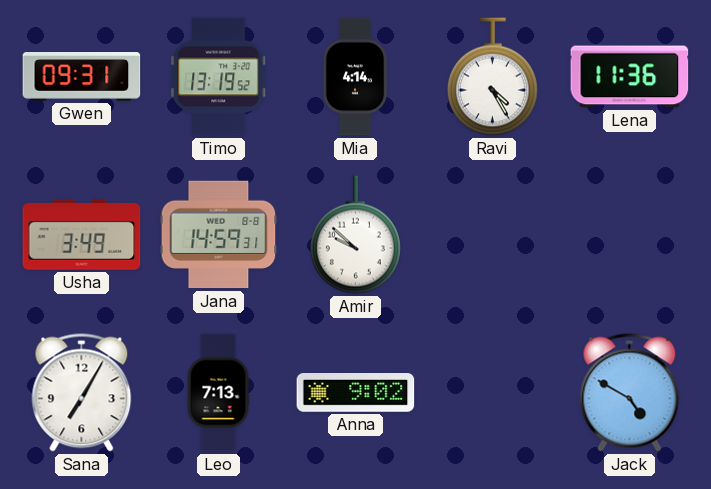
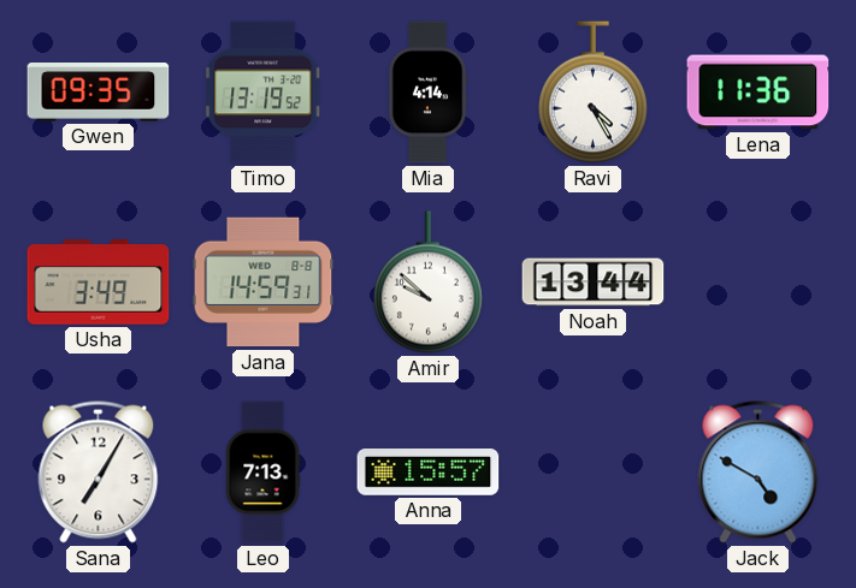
Gwen: 09:31 -> 09:35
Noah: none -> 13:44
Anna: 9:02 -> 15:57
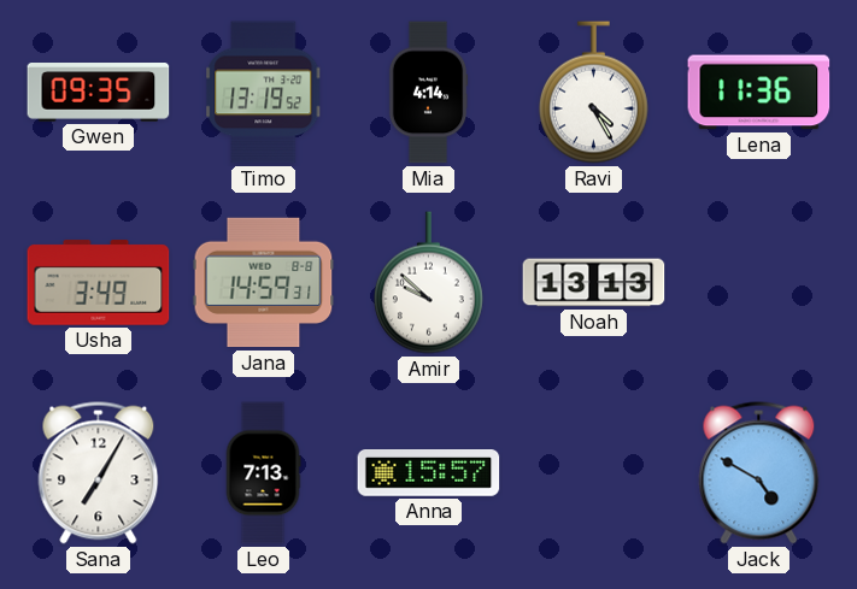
Noah: 13:44 -> 13:13
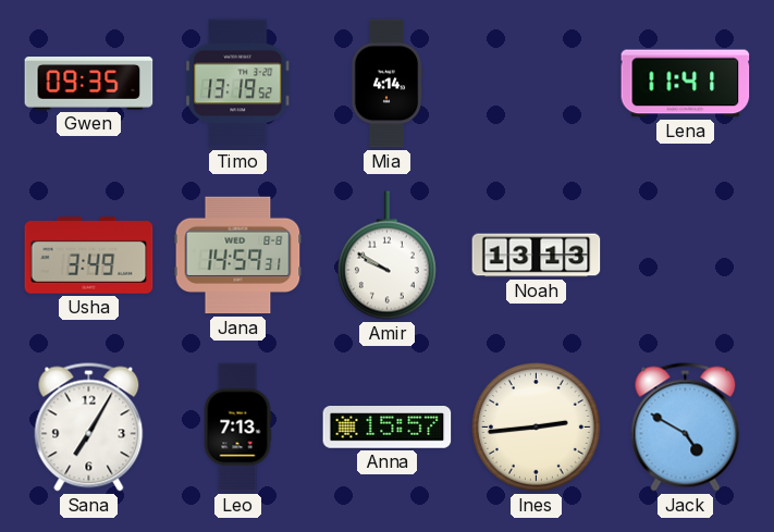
Ravi: 4:25 -> none
Lena: 11:36 -> 11:41
Amir: 9:52 -> 9:50
Ines: none -> 2:44
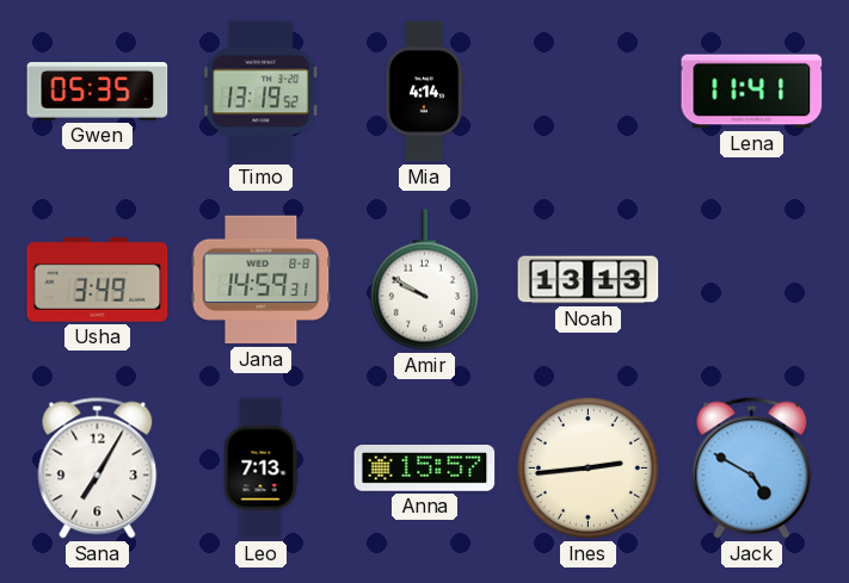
Gwen: 09:35 -> 05:35
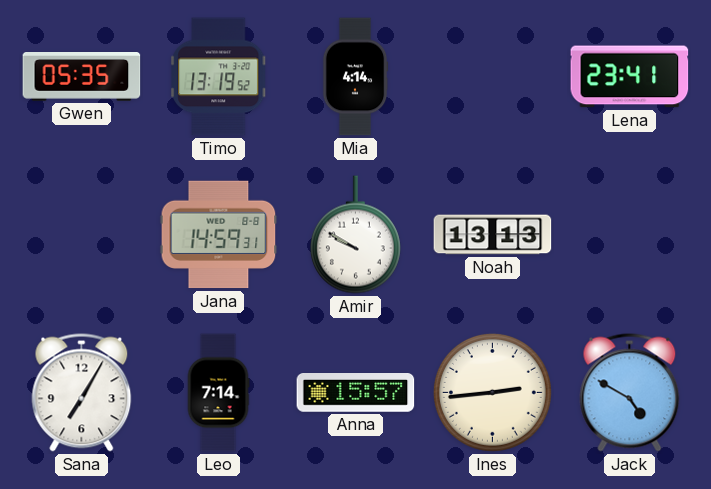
Lena: 11:41 -> 23:41
Usha: 3:49 -> none
Leo: 7:13 -> 7:14
